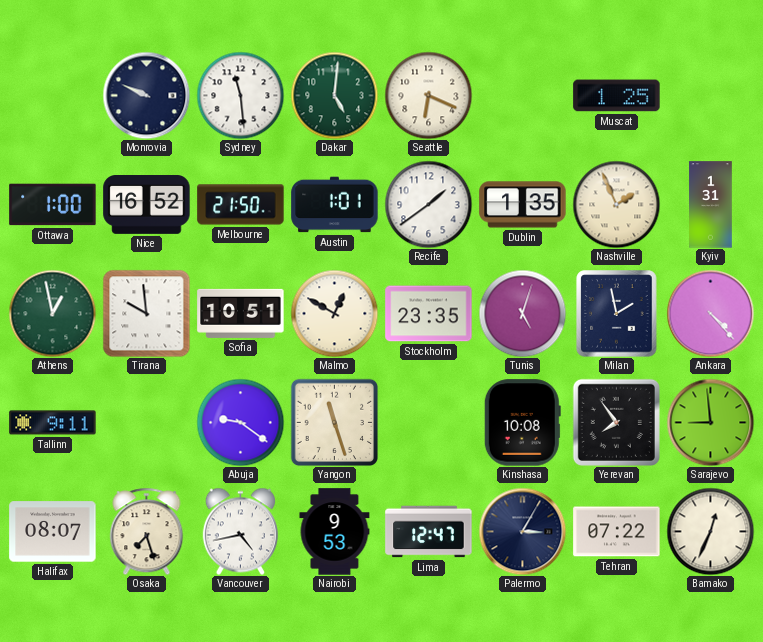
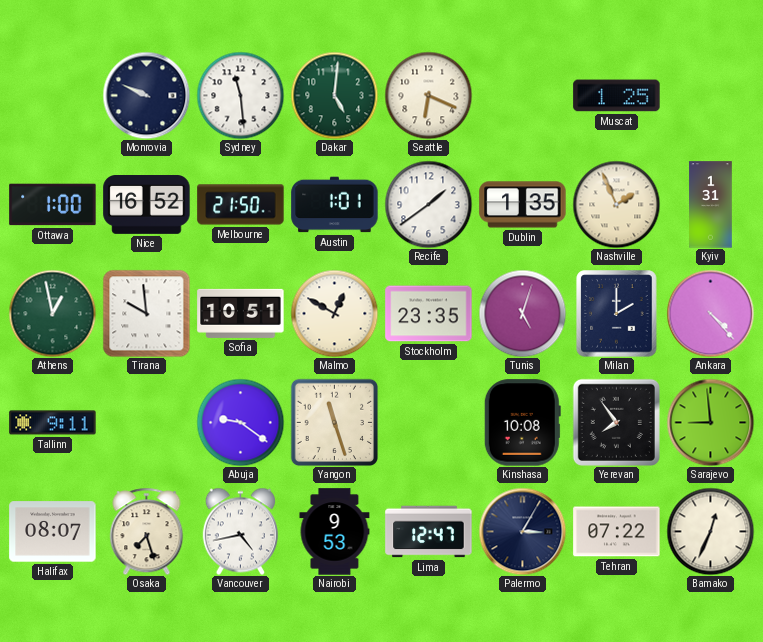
Milan: 1:58 -> 2:00
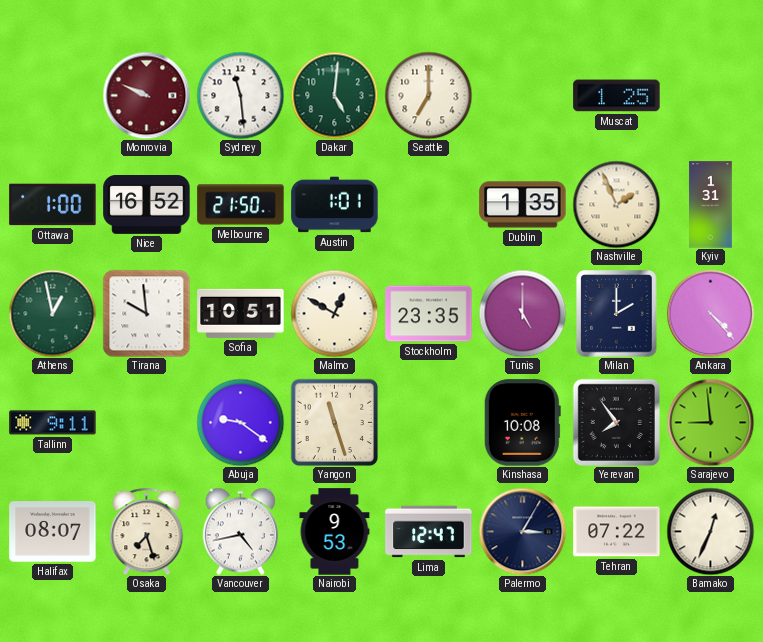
Monrovia dial: navy -> burgundy
Seattle: 6:19 -> 7:00
Recife: 1:39 -> none
Tunis: 5:03 -> 5:00
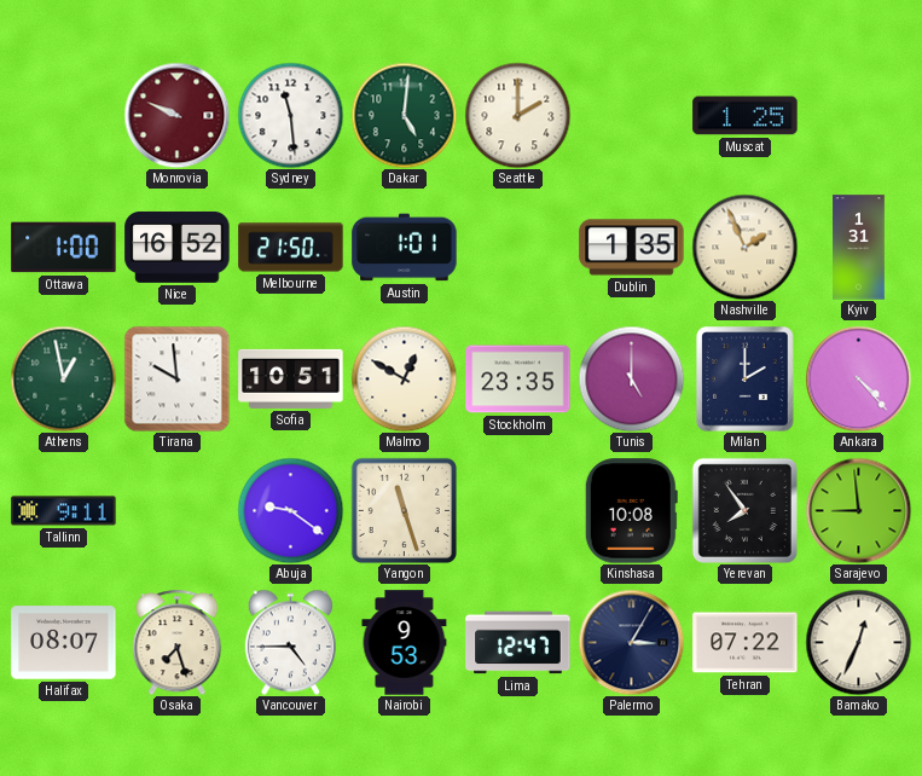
Seattle: 7:00 -> 2:00
Vancouver: 4:43 -> 4:45
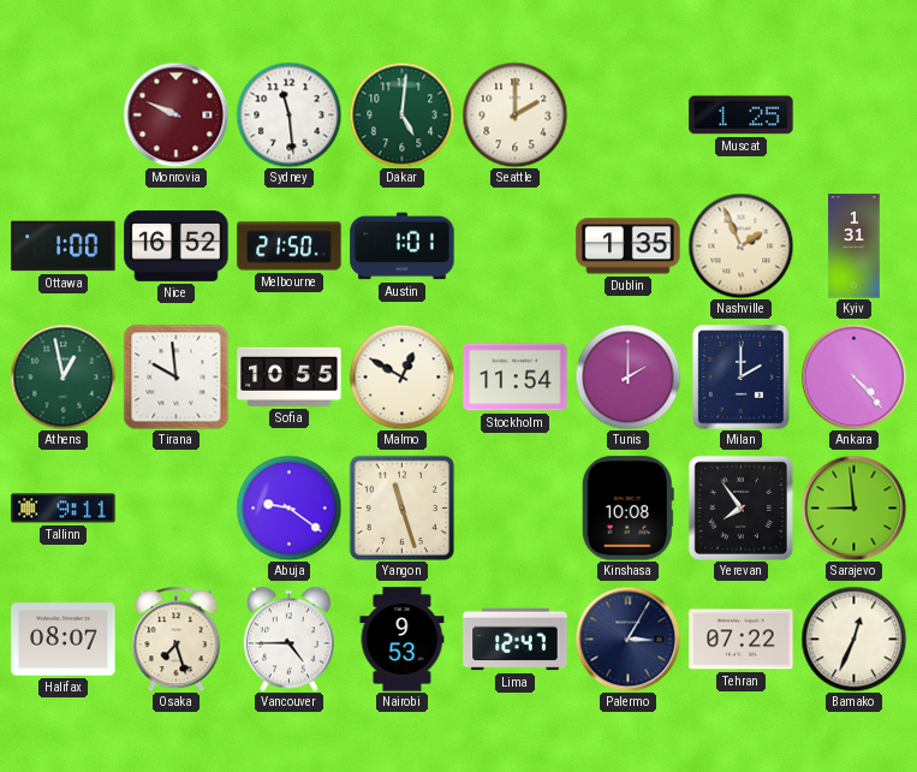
Sofia: 10:51 -> 10:55
Stockholm: 23:35 -> 11:54
Tunis: 5:00 -> 2:00
